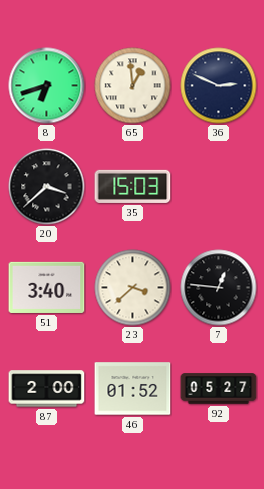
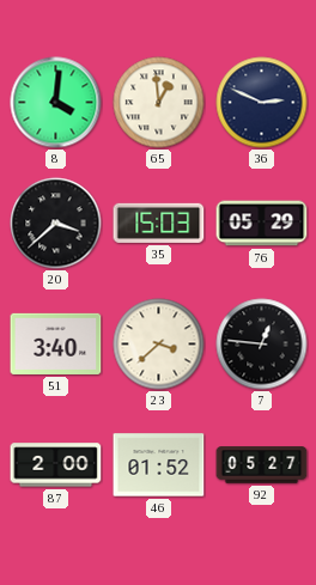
8: 6:42 -> 4:01
76: none -> 05:29
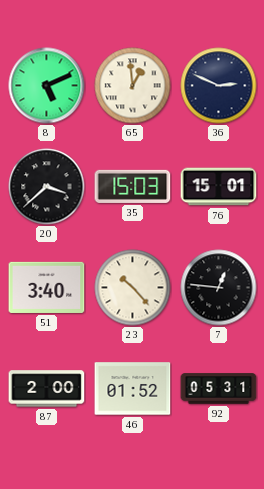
8: 4:01 -> 5:11
76: 05:29 -> 15:01
23: 3:38 -> 10:23
92: 05:27 -> 05:31
